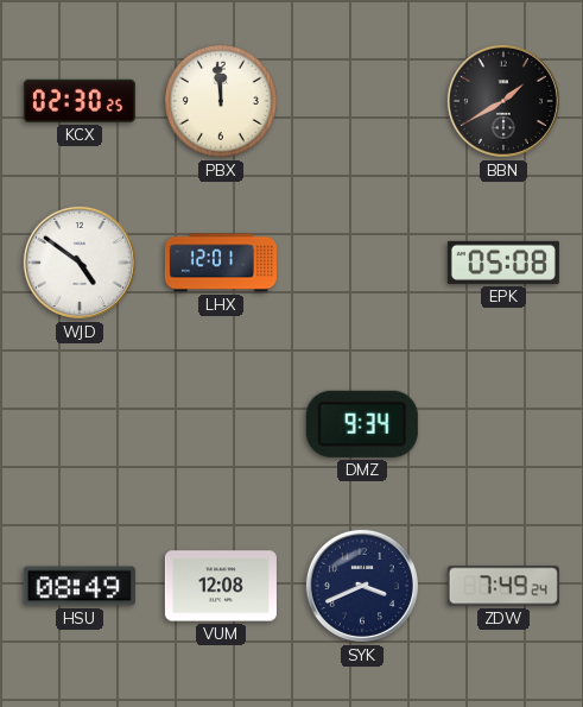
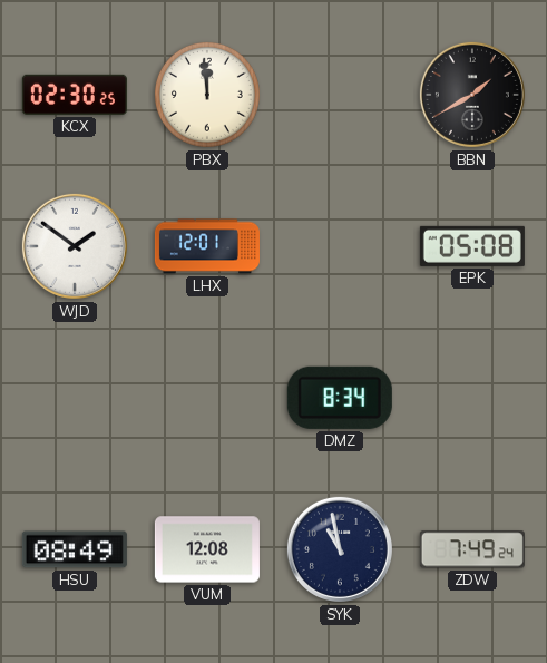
WJD: 4:51 -> 1:51
DMZ: 9:34 -> 8:34
SYK: 3:41 -> 10:58
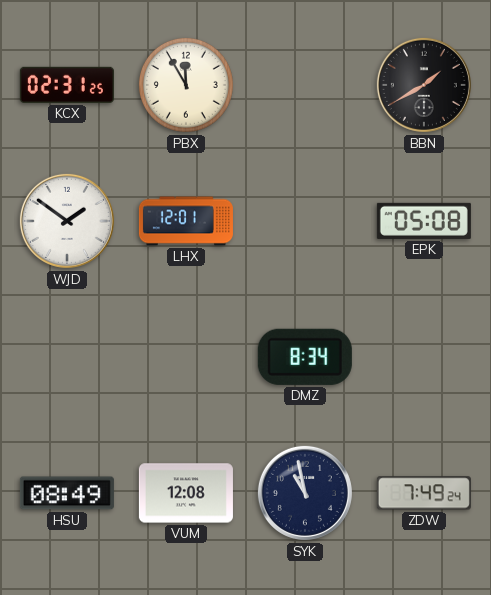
KCX: 02:30 -> 02:31
PBX: 11:59 -> 11:55
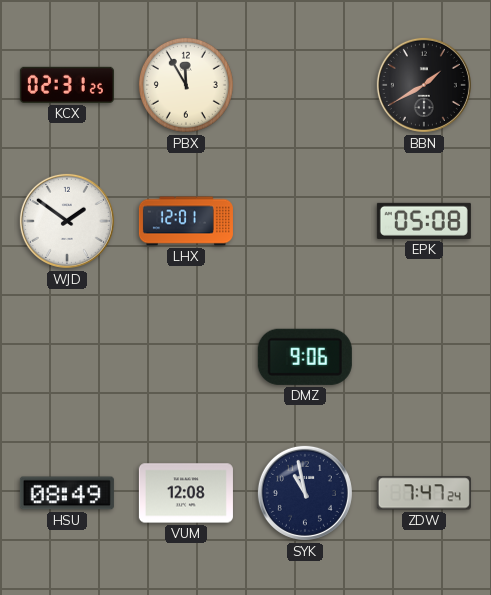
DMZ: 8:34 -> 9:06
ZDW: 7:49 -> 7:47
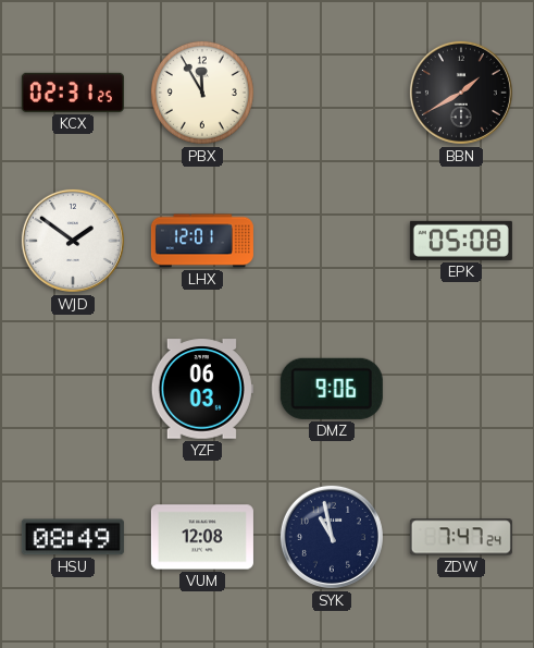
YZF: none -> 06:03
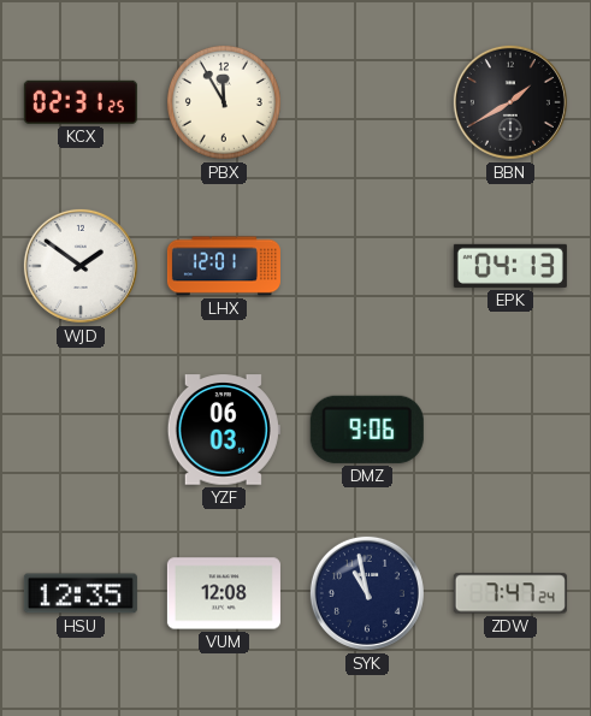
EPK: 05:08 -> 04:13
HSU: 08:49 -> 12:35
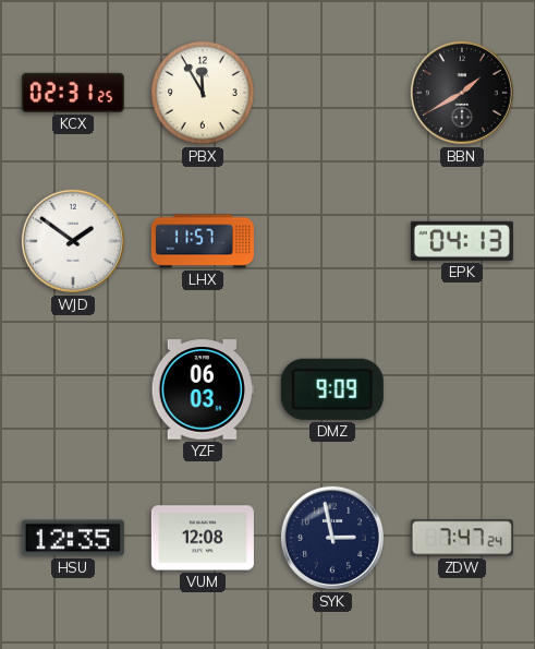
LHX: 12:01 -> 11:57
DMZ: 9:06 -> 9:09
SYK: 10:58 -> 2:58
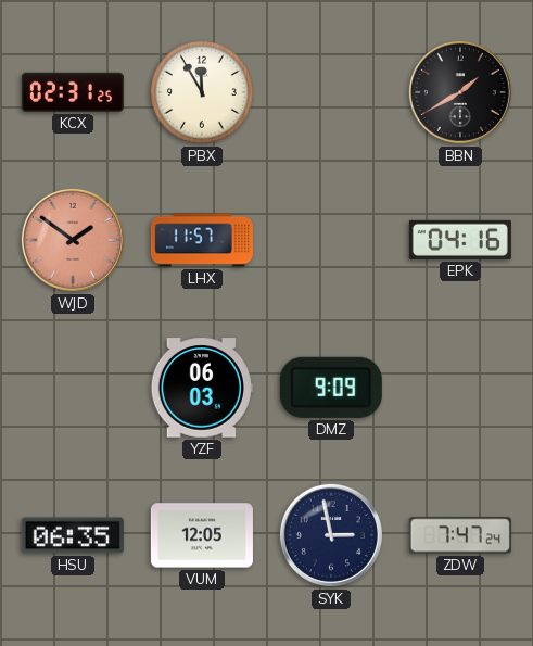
WJD dial: white -> salmon
EPK: 04:13 -> 04:16
HSU: 12:35 -> 06:35
VUM: 12:08 -> 12:05
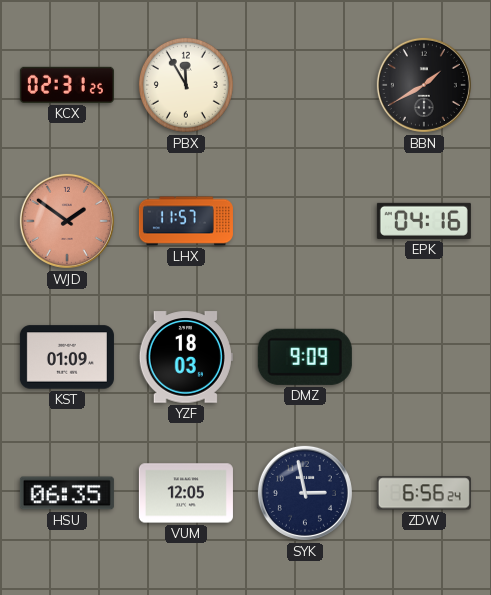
KST: none -> 01:09
YZF: 06:03 -> 18:03
ZDW: 7:47 -> 6:56
